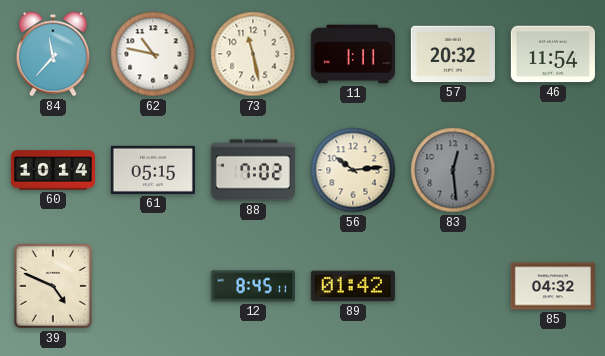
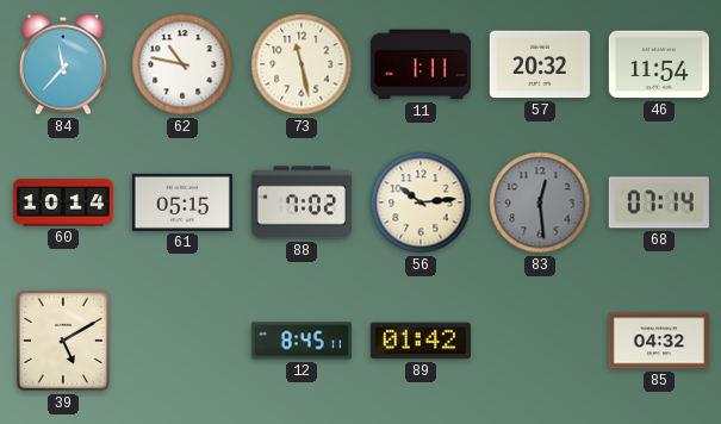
68: none -> 07:14
39: 4:49 -> 5:10
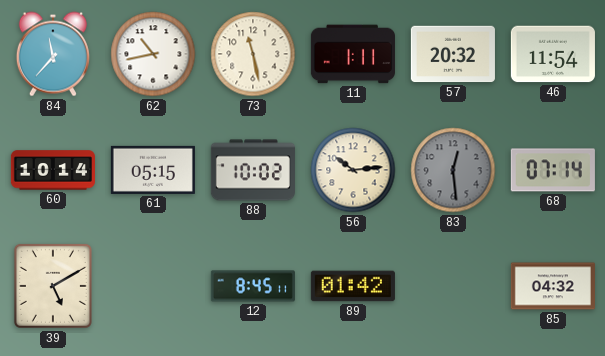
62: 10:47 -> 10:43
88: 7:02 -> 10:02
